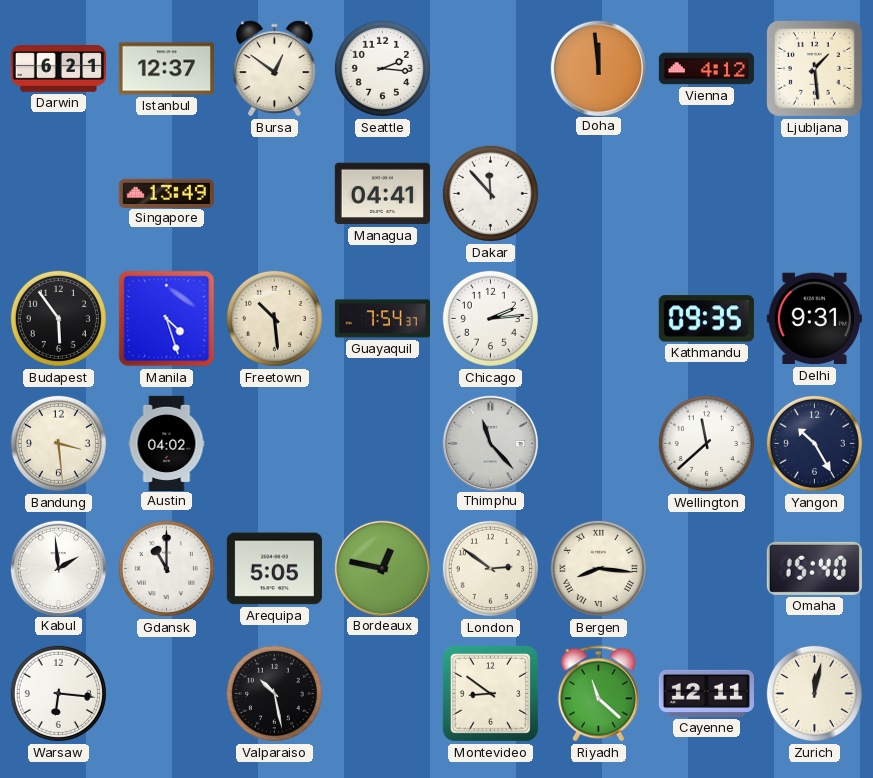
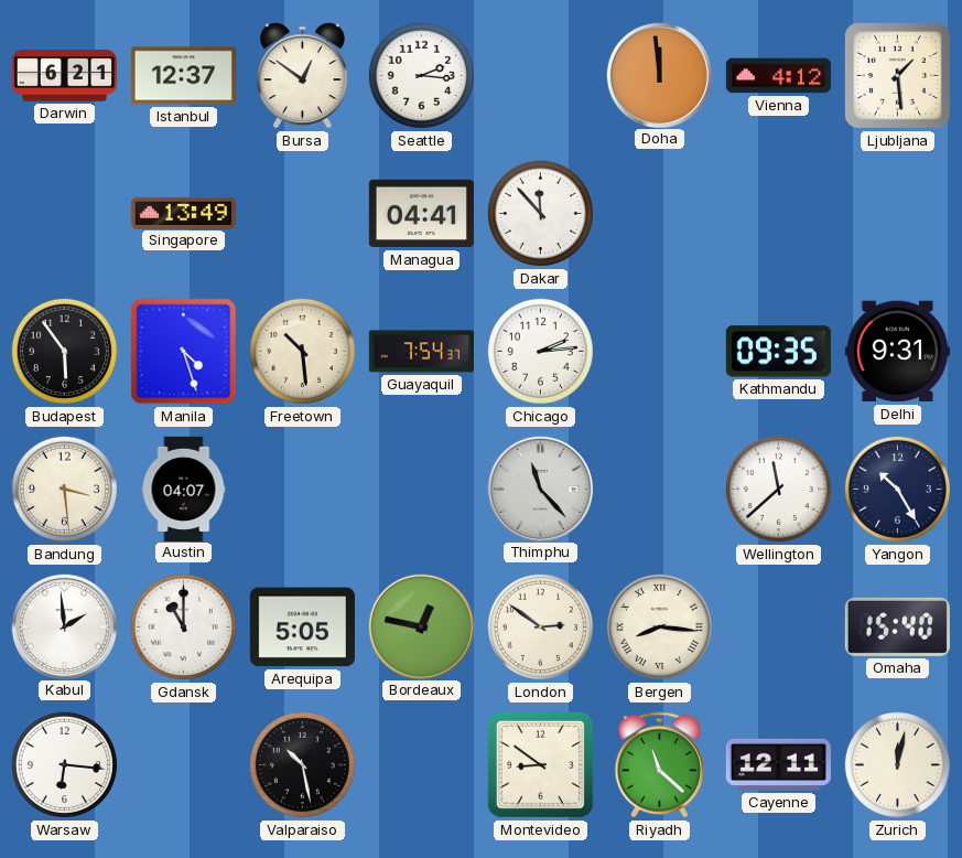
Austin: 04:02 -> 04:07
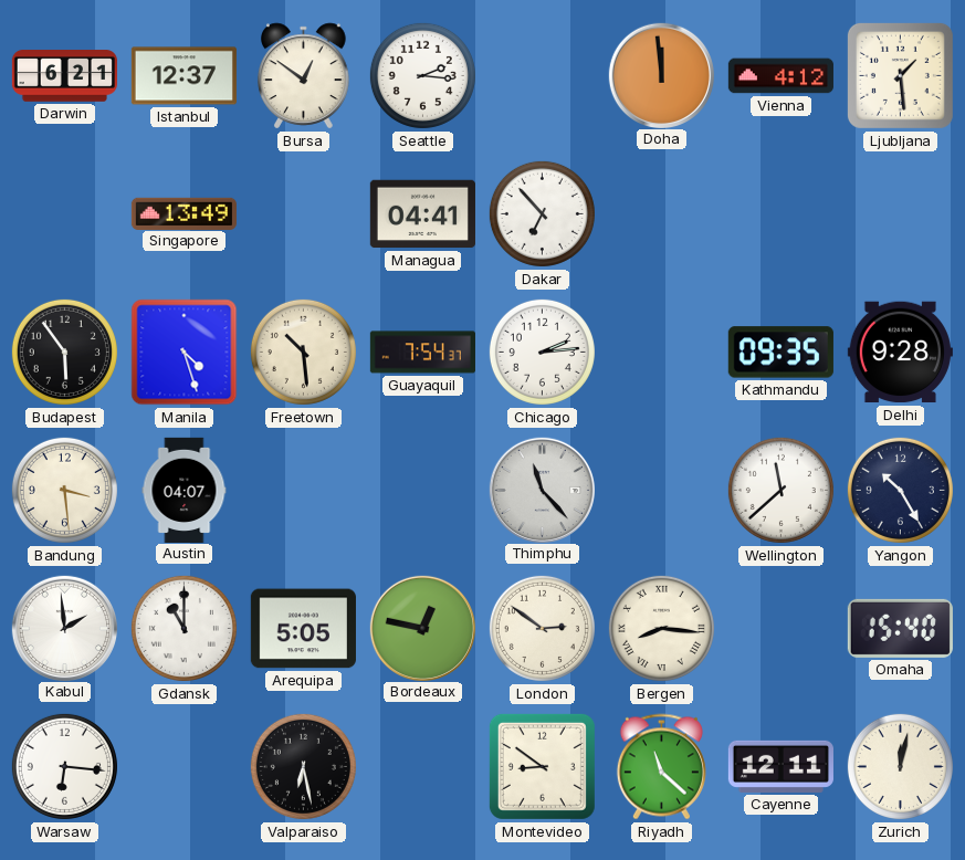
Dakar: 11:53 -> 6:53
Delhi: 9:31 -> 9:28
Valparaiso: 10:28 -> 6:28
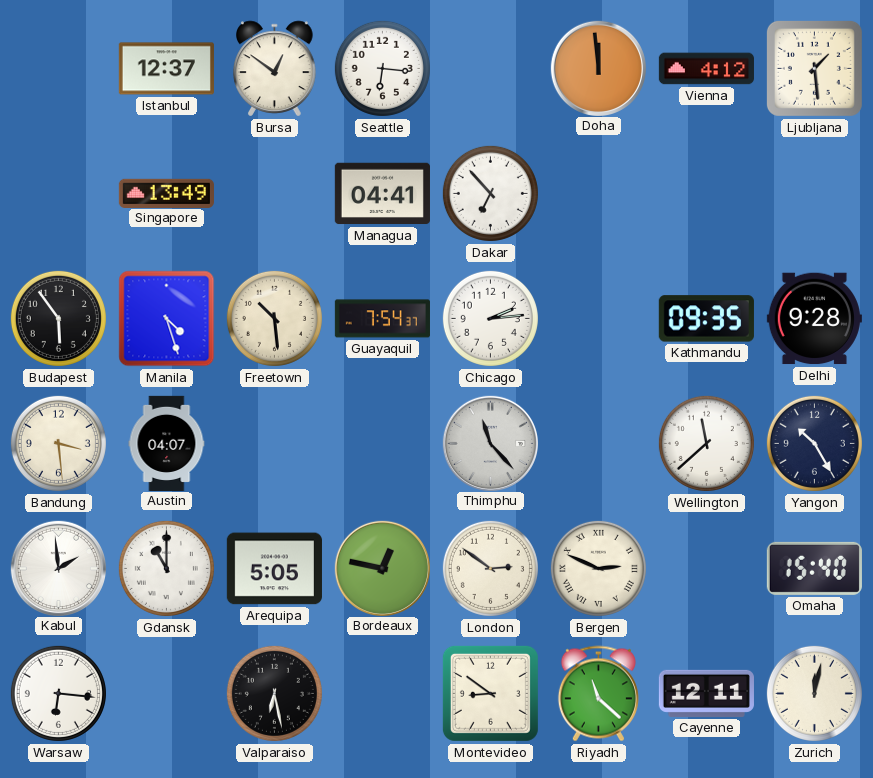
Darwin: 6:21 -> none
Seattle: 2:16 -> 6:16
Bergen: 8:16 -> 2:49
